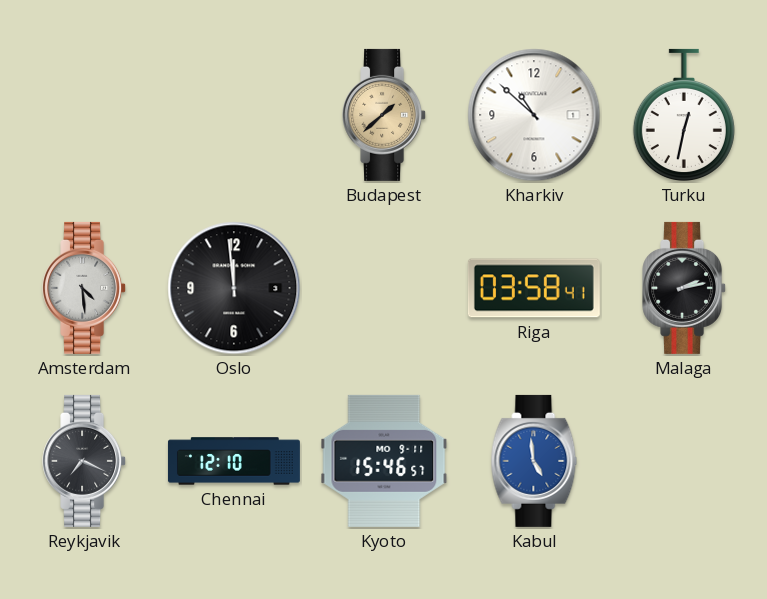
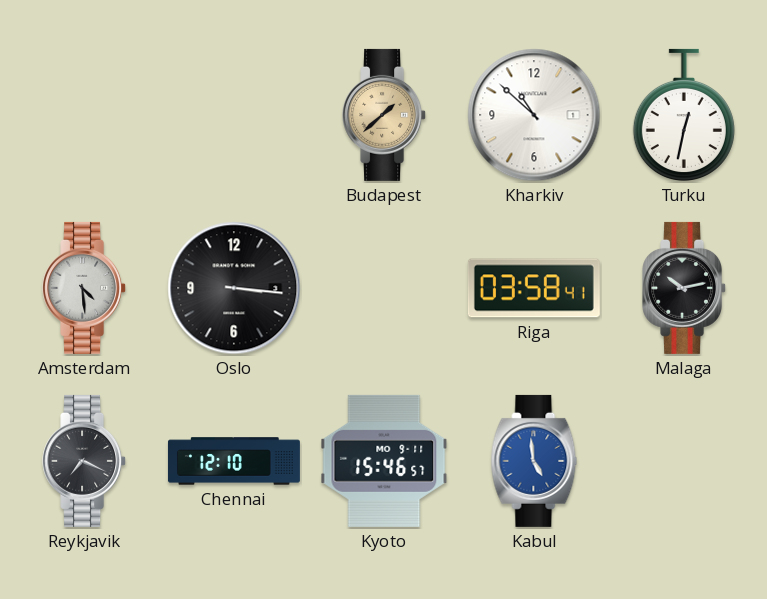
Oslo: 11:59 -> 3:16
Malaga: 2:13 -> 10:13
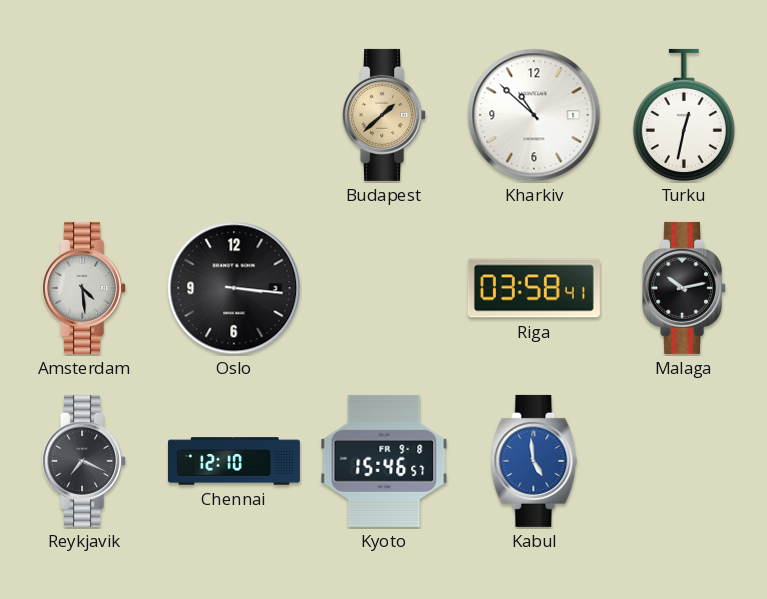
Kyoto date: MO 9-11 -> FR 9-8
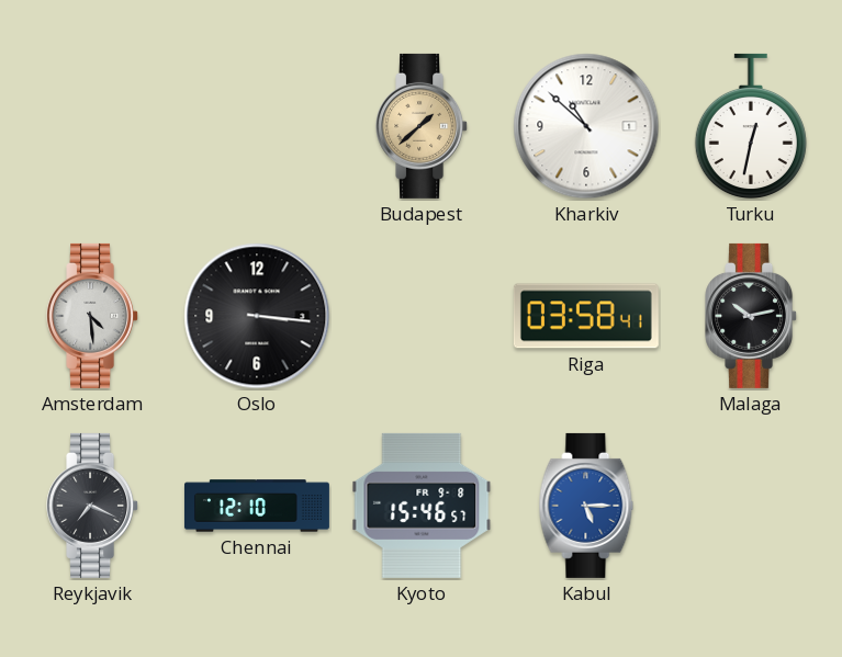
Kabul: 4:59 -> 5:15
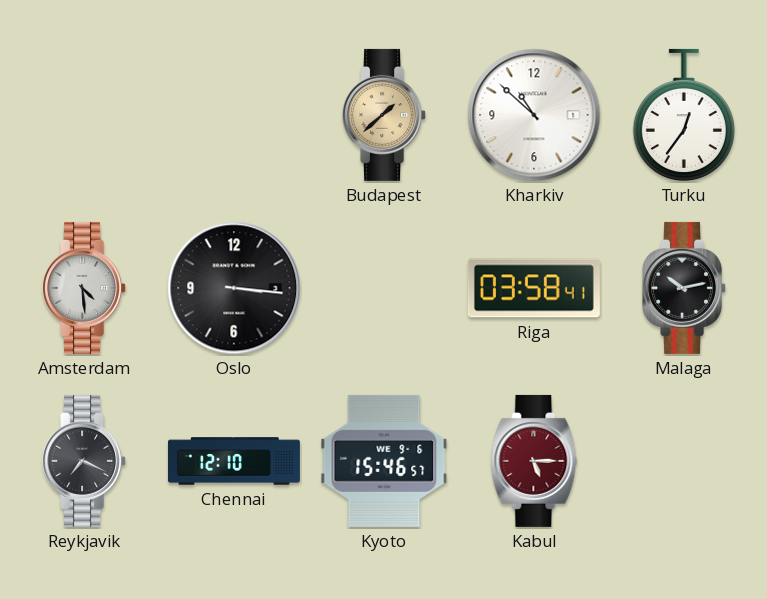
Turku: 12:32 -> 12:36
Kyoto date: FR 9-8 -> WE 9-6
Kabul dial: blue -> burgundy
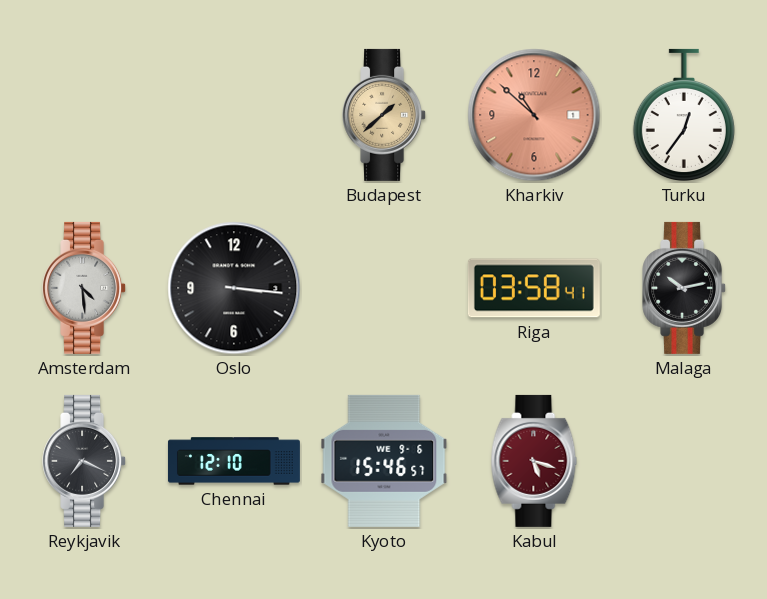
Kharkiv dial: white -> salmon
Kabul: 5:15 -> 5:18
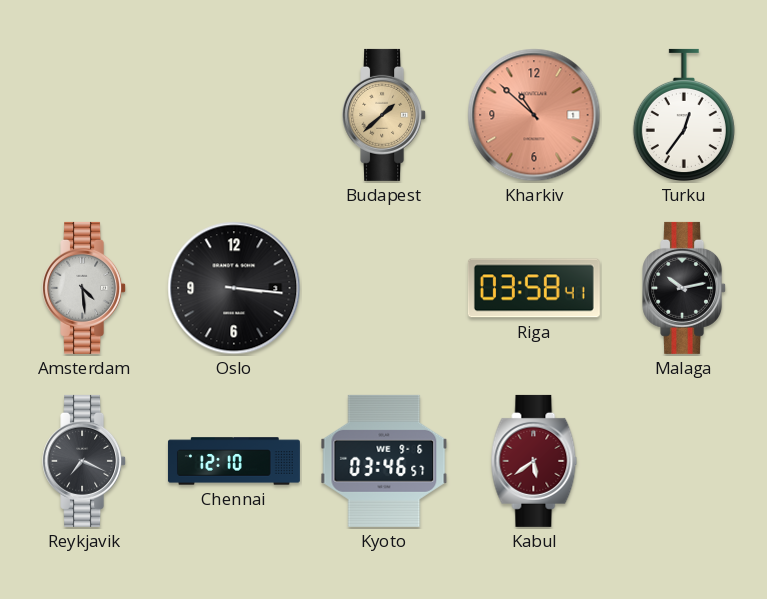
Kyoto: 15:46 -> 03:46
Kabul: 5:18 -> 5:39
